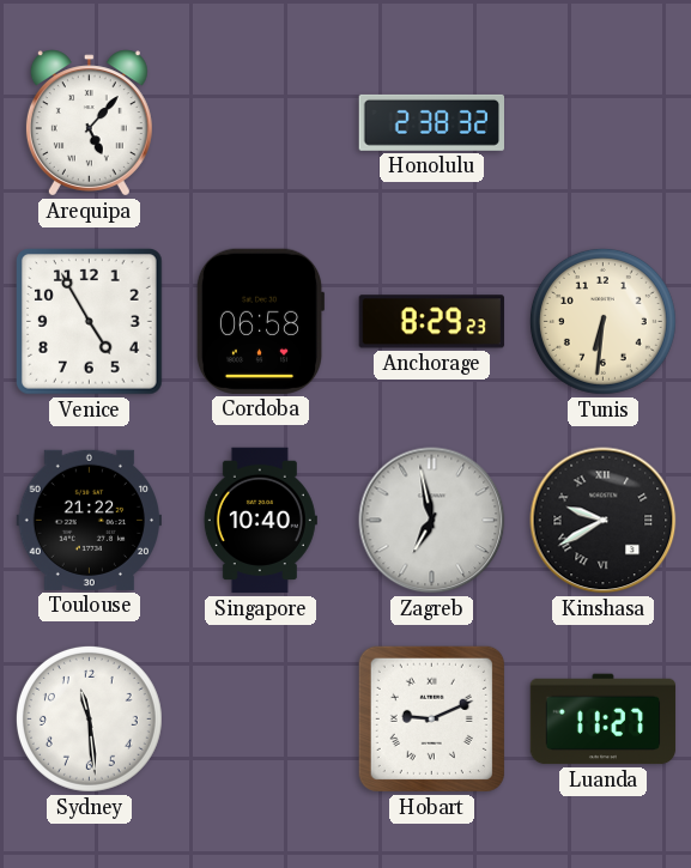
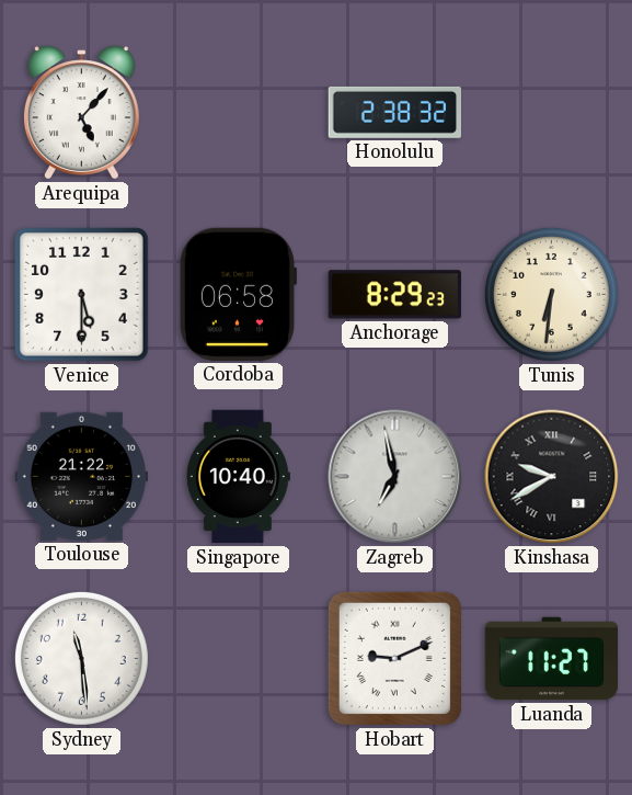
Venice: 4:55 -> 5:30
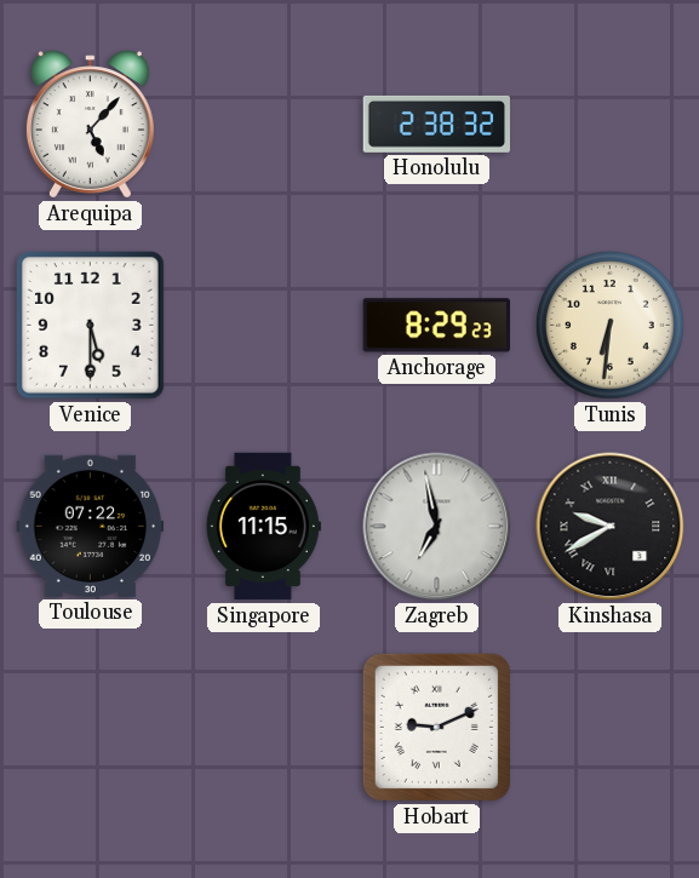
Cordoba: 06:58 -> none
Toulouse: 21:22 -> 07:22
Singapore: 10:40 -> 11:15
Sydney: 11:29 -> none
Luanda: 11:27 -> none
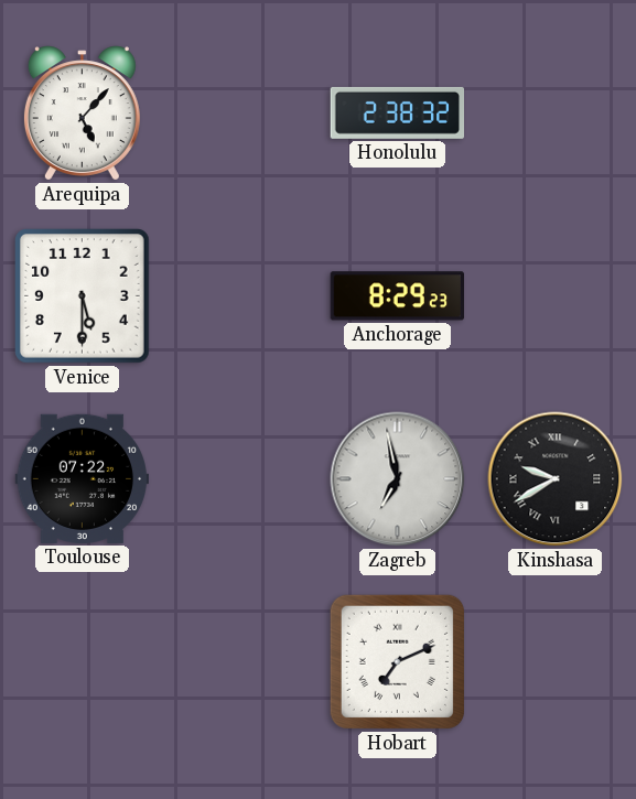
Tunis: 6:31 -> none
Singapore: 11:15 -> none
Hobart: 9:11 -> 7:11
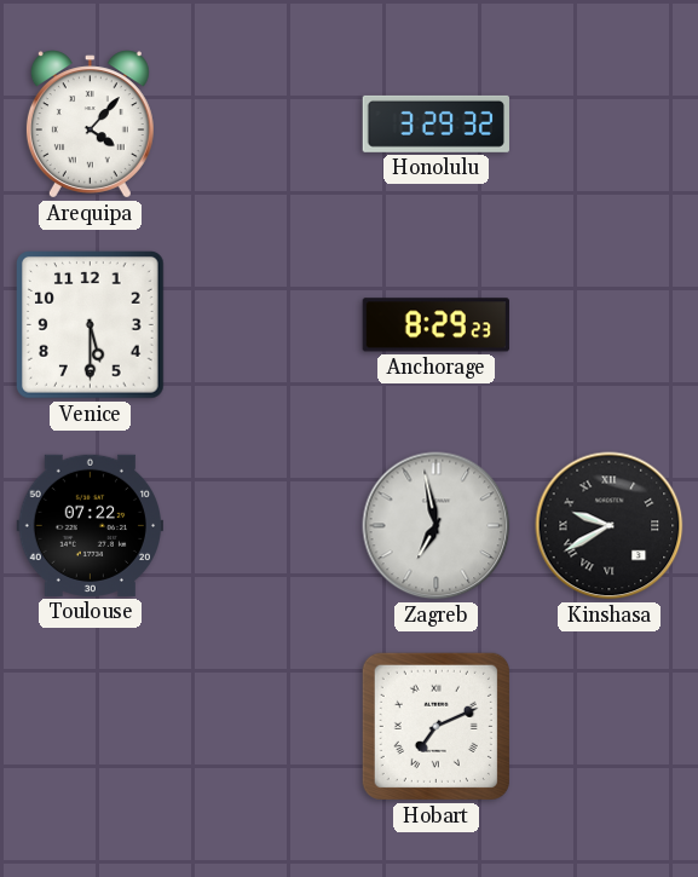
Arequipa: 5:07 -> 4:07
Honolulu: 2:38 -> 3:29
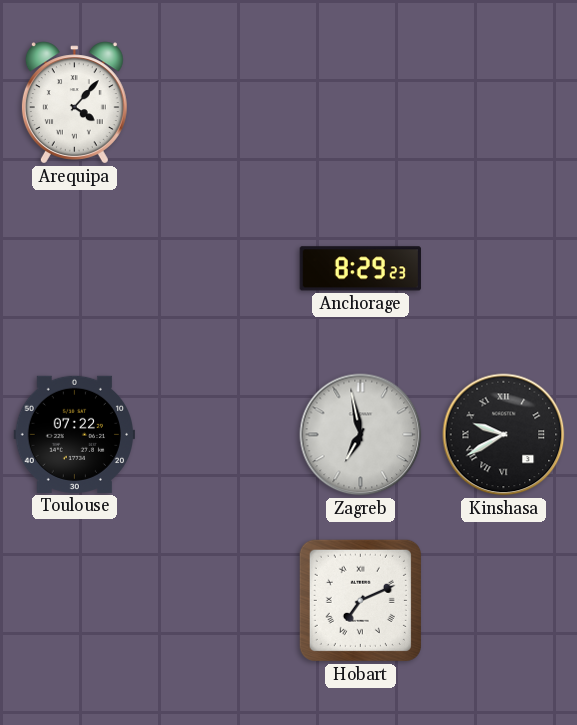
Honolulu: 3:29 -> none
Venice: 5:30 -> none
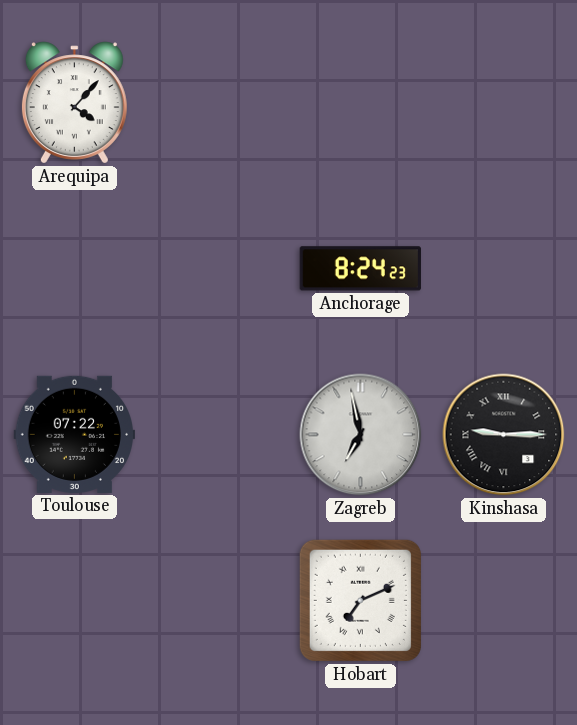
Anchorage: 8:29 -> 8:24
Kinshasa: 9:40 -> 9:15
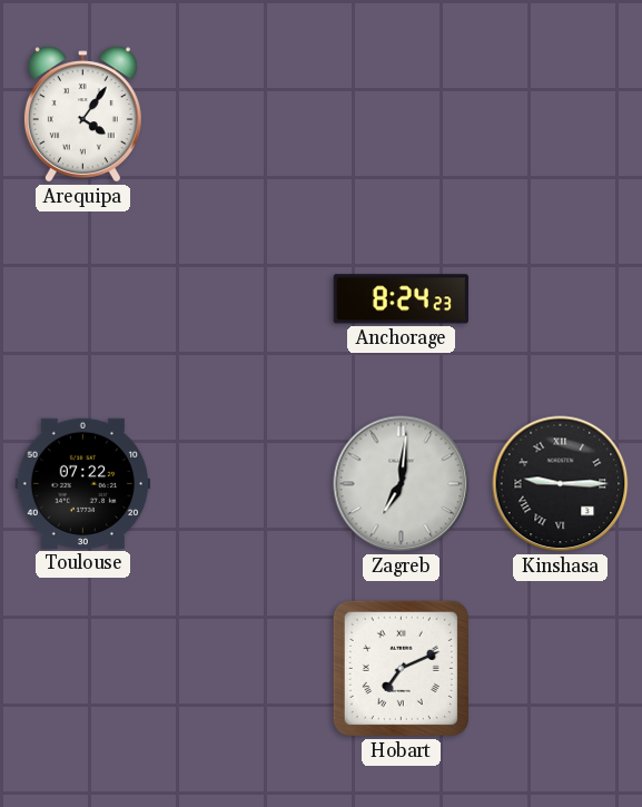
Arequipa: 4:07 -> 4:06
Zagreb: 6:58 -> 7:01
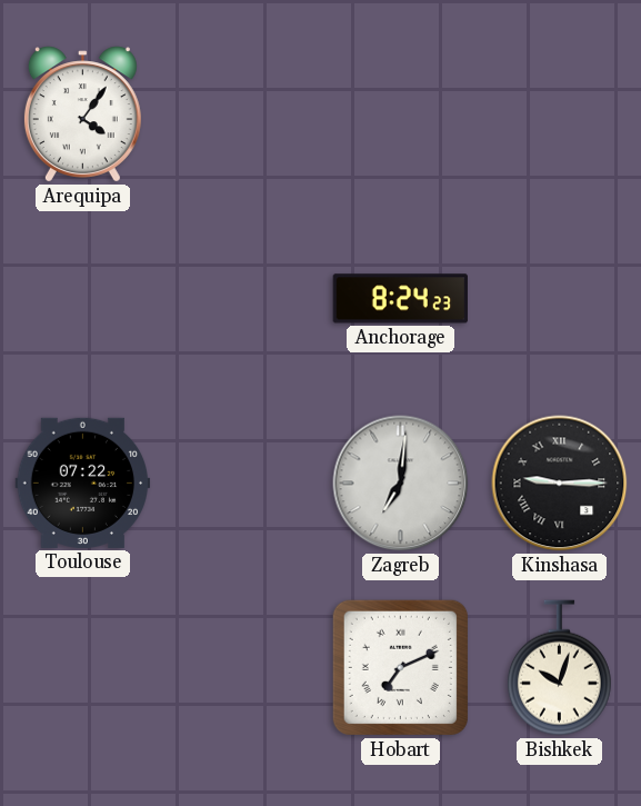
Bishkek: none -> 10:03
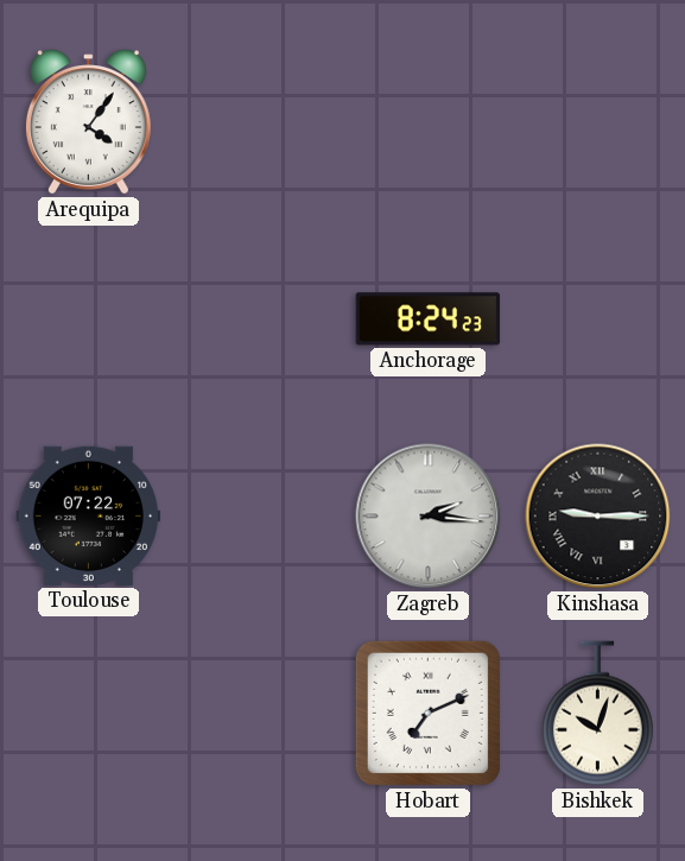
Zagreb: 7:01 -> 2:16
